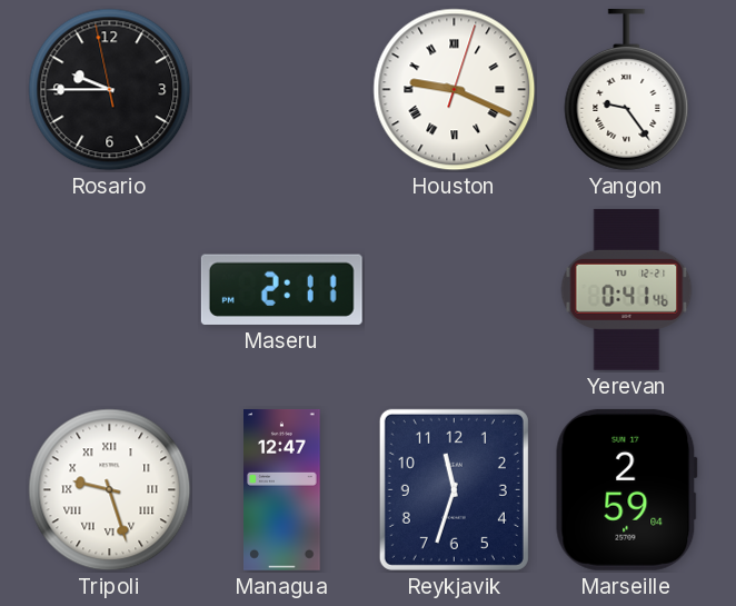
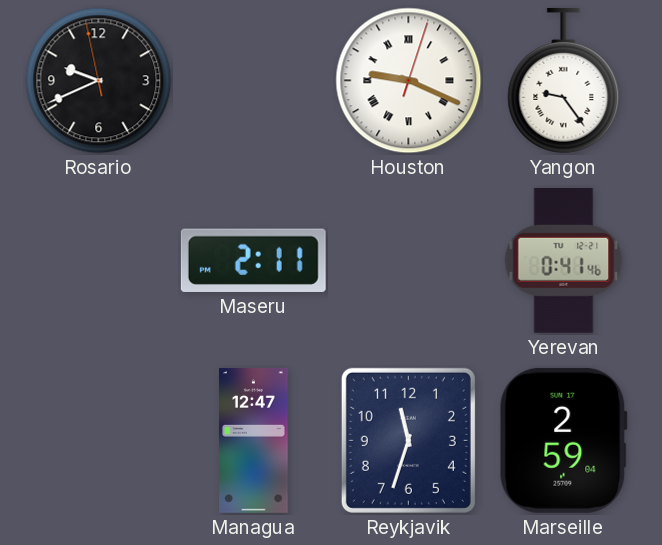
Rosario: 9:44 -> 9:40
Tripoli: 9:27 -> none
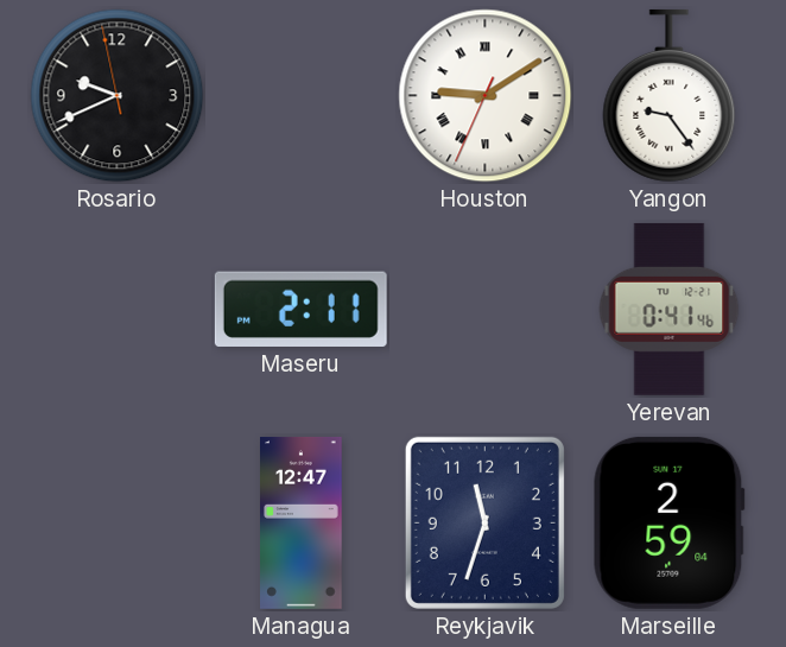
Houston: 9:19 -> 9:09
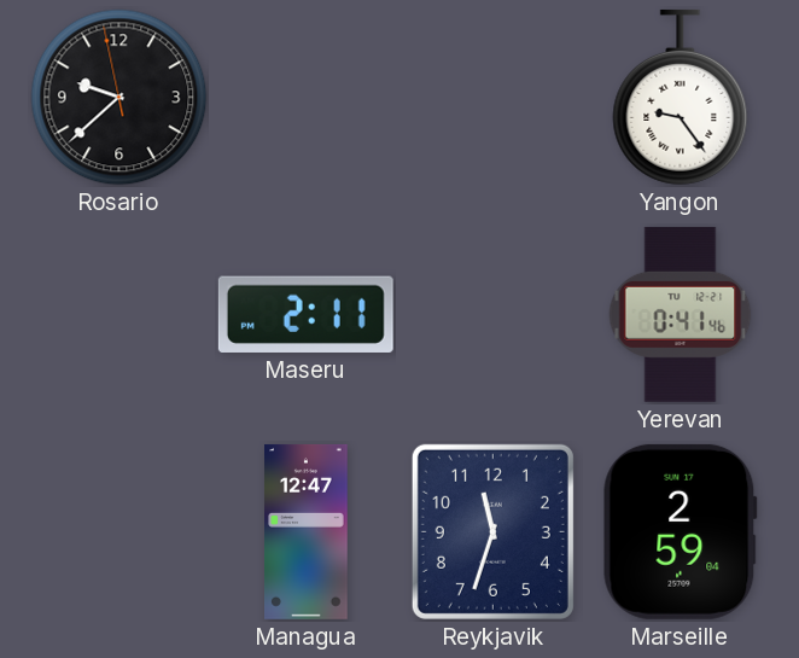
Rosario: 9:40 -> 9:37
Houston: 9:09 -> none
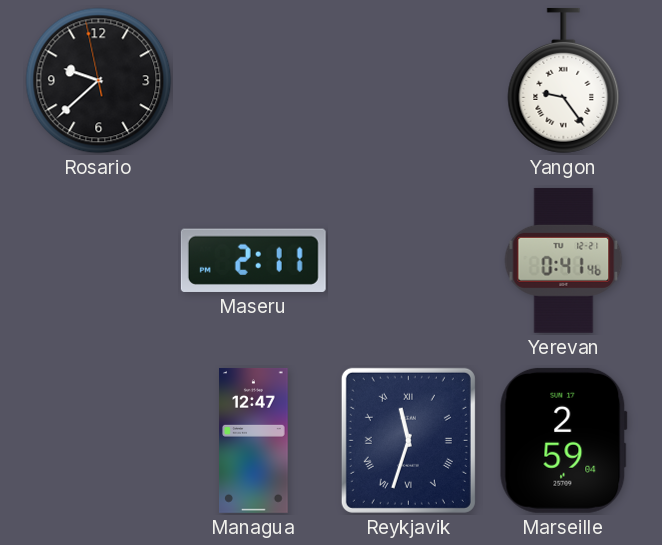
Reykjavik numerals: Arabic -> Roman
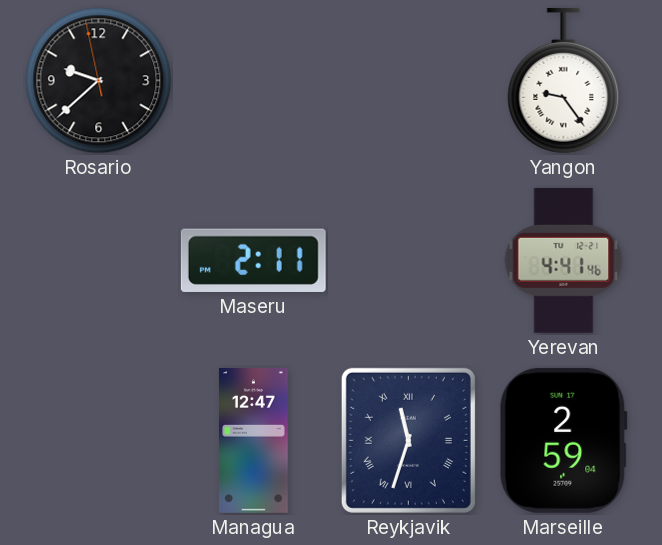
Yerevan: 0:41 -> 4:41
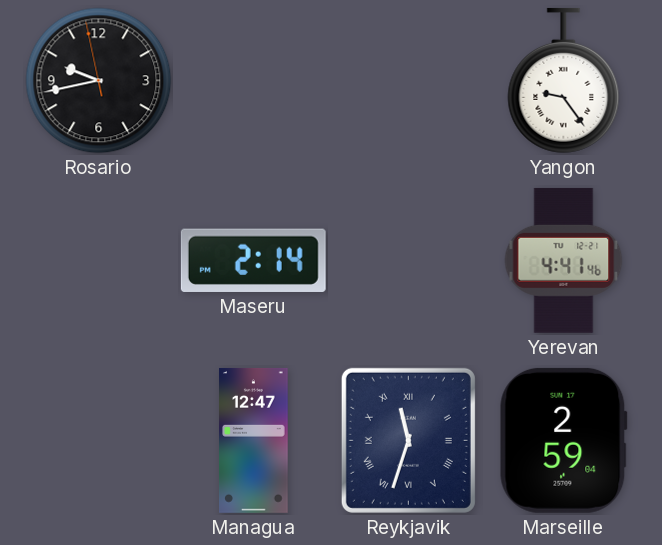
Rosario: 9:37 -> 9:42
Maseru: 2:11 -> 2:14
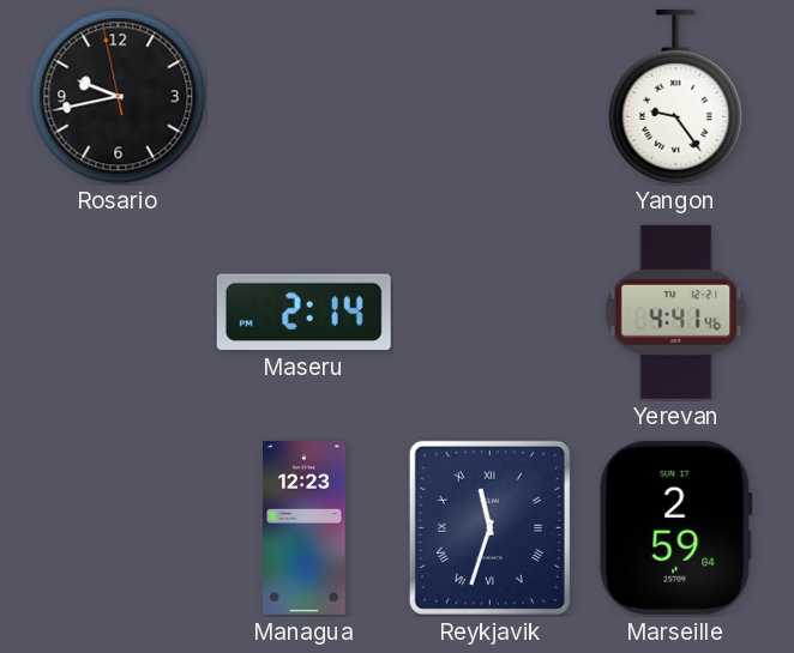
Managua: 12:47 -> 12:23
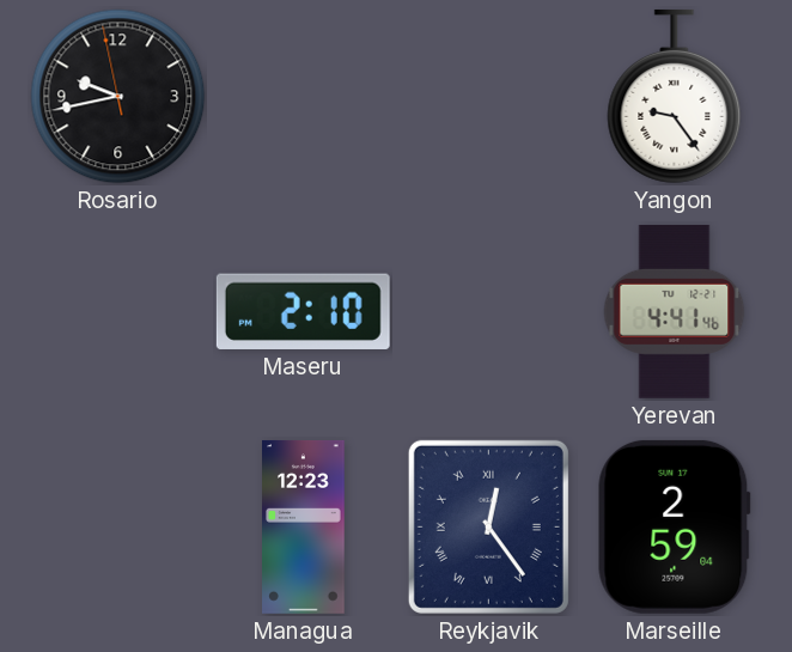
Maseru: 2:14 -> 2:10
Reykjavik: 11:33 -> 12:24
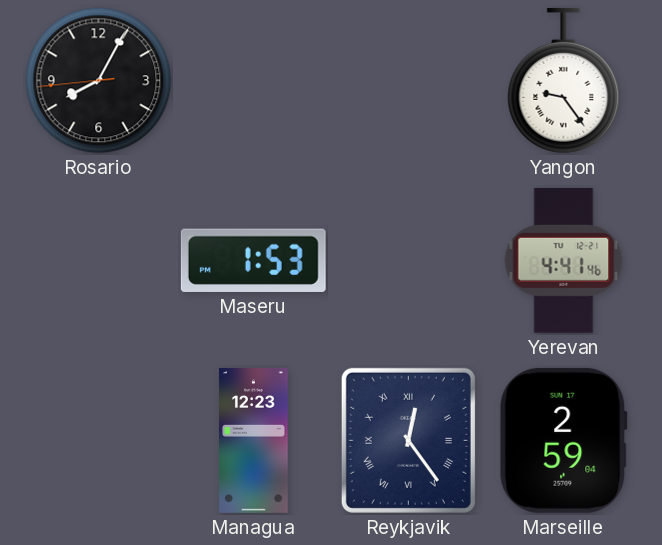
Rosario: 9:42 -> 8:04
Maseru: 2:10 -> 1:53
